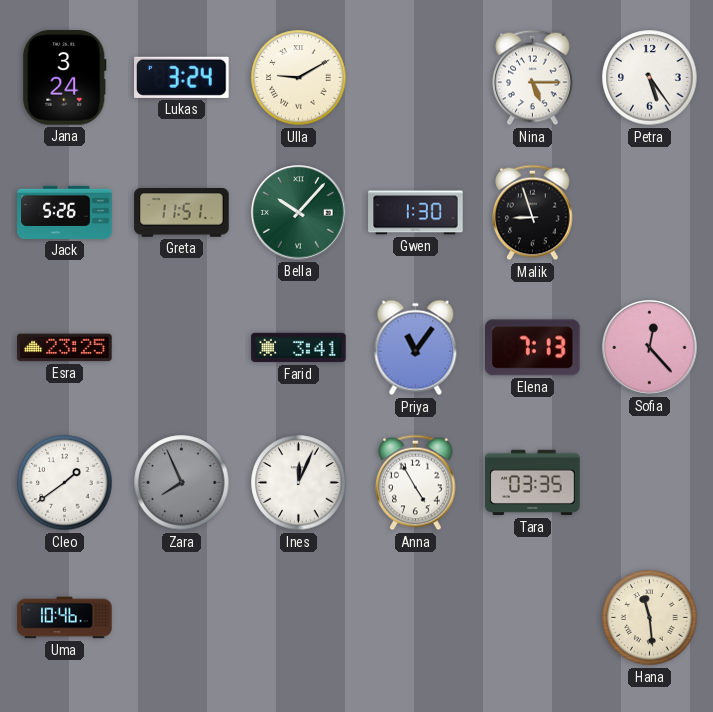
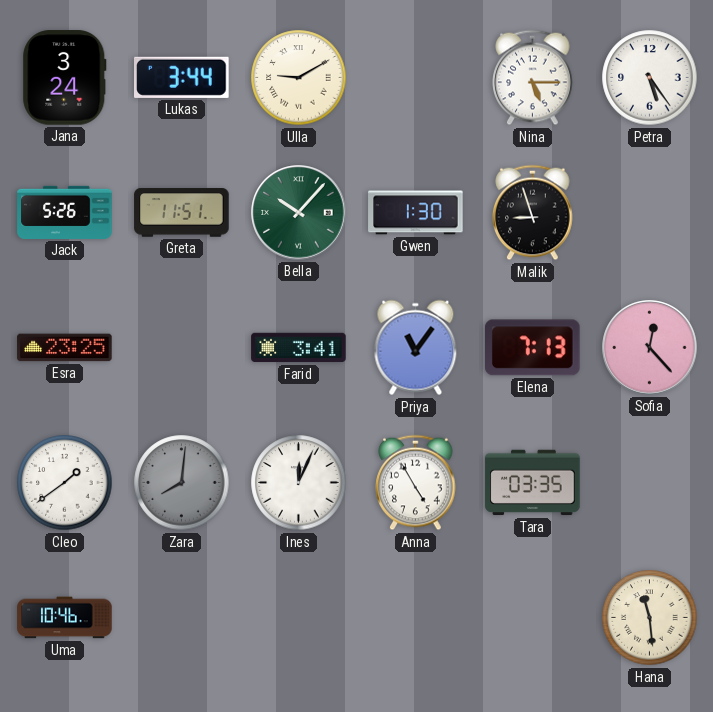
Lukas: 3:24 -> 3:44
Zara: 7:56 -> 8:01
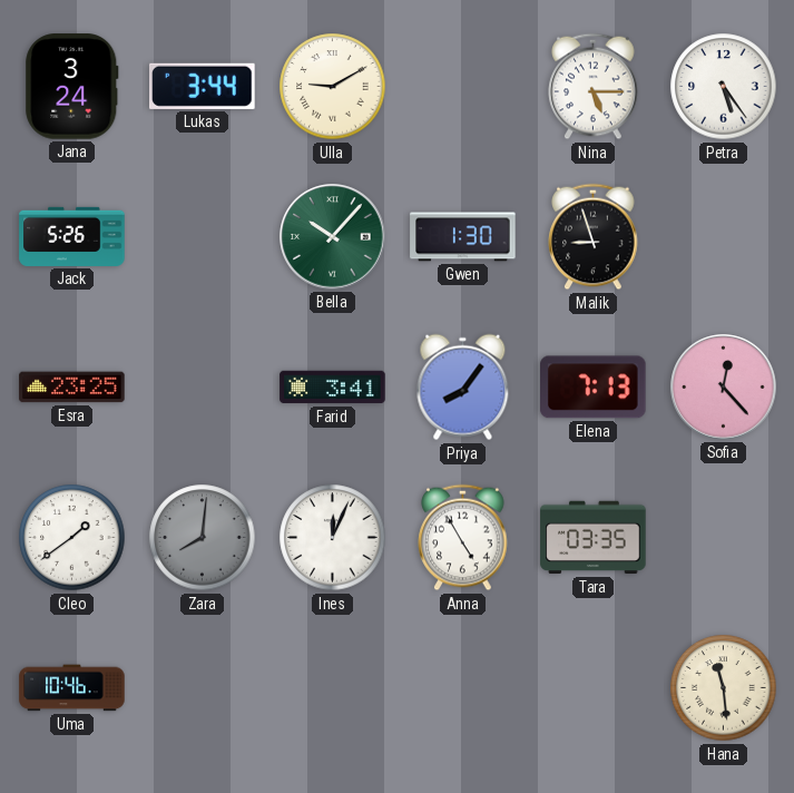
Greta: 11:51 -> none
Priya: 11:06 -> 8:06
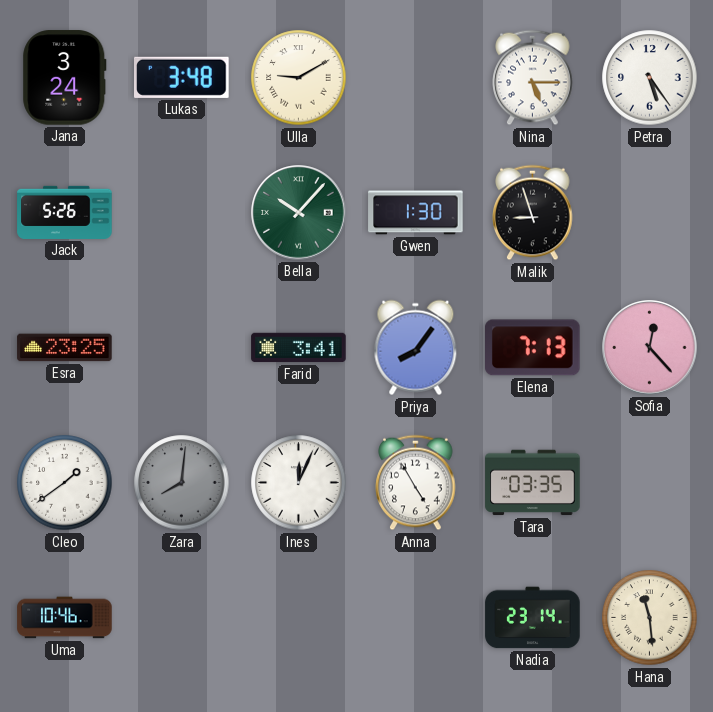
Lukas: 3:44 -> 3:48
Nadia: none -> 23:14
